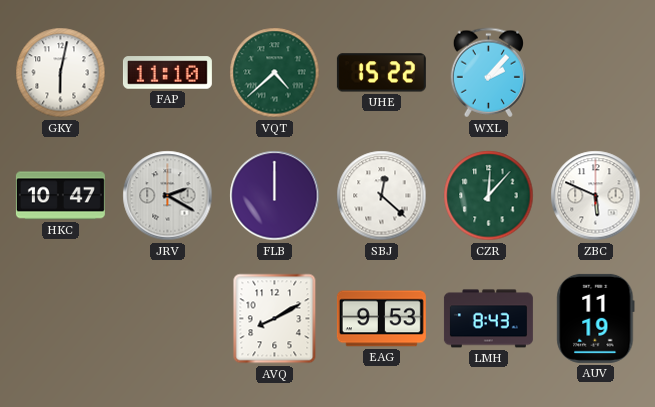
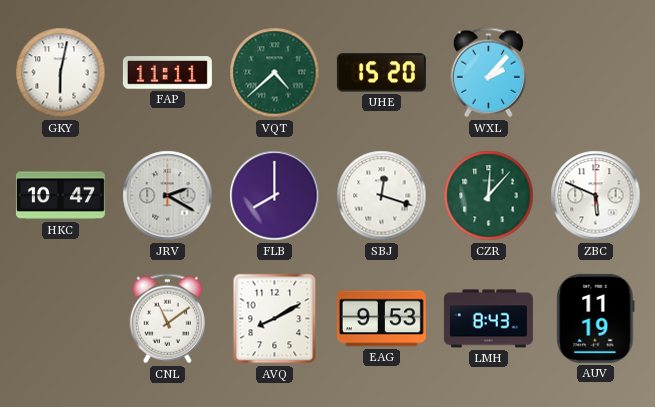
FAP: 11:10 -> 11:11
UHE: 15:22 -> 15:20
FLB: 12:00 -> 8:00
SBJ: 12:22 -> 12:18
CNL: none -> 11:09
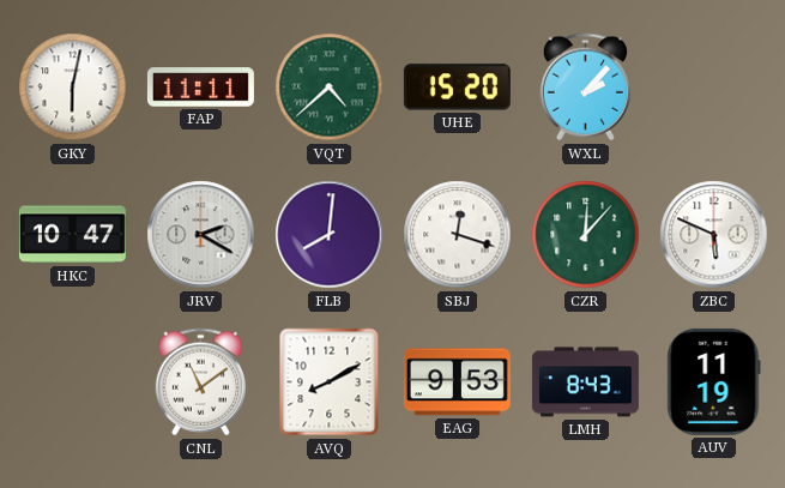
FLB: 8:00 -> 8:01
